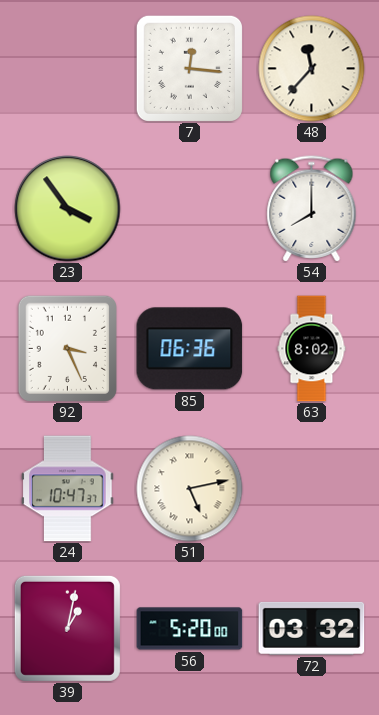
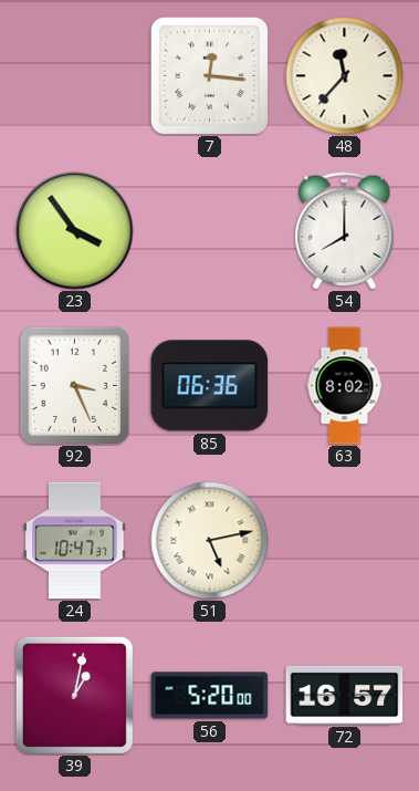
72: 03:32 -> 16:57
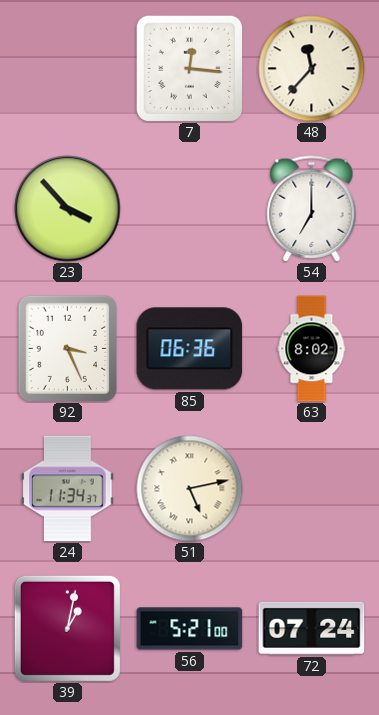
23: 3:54 -> 3:53
54: 8:00 -> 7:00
24: 10:47 -> 11:34
56: 5:20 -> 5:21
72: 16:57 -> 07:24
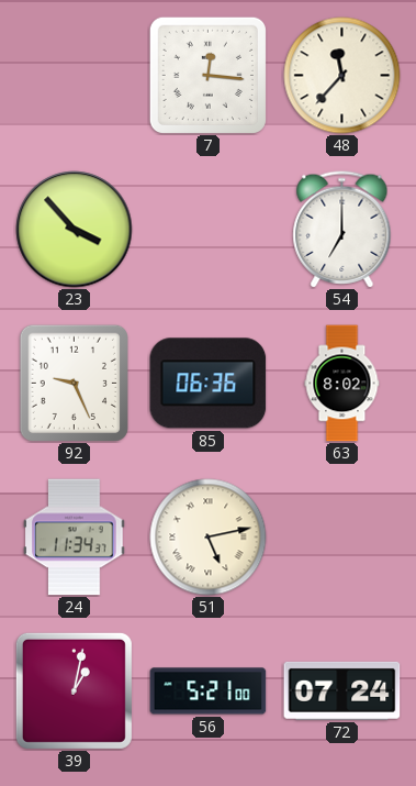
92: 3:26 -> 9:26
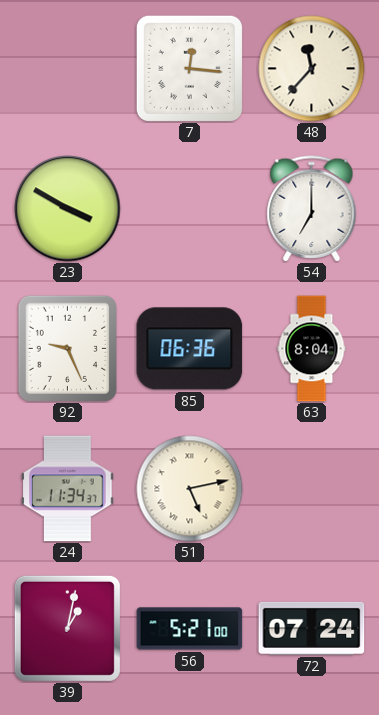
23: 3:53 -> 3:50
63: 8:02 -> 8:04
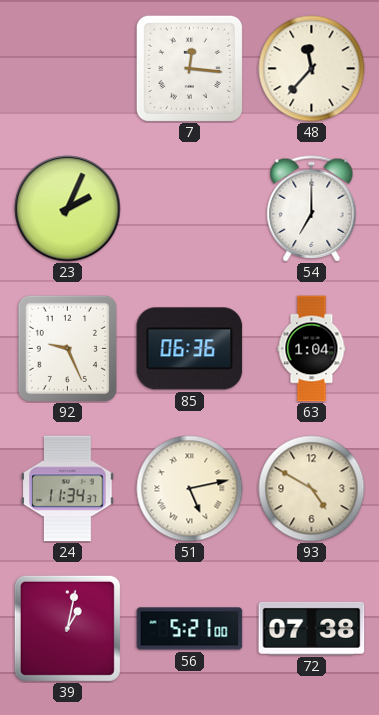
23: 3:50 -> 2:04
63: 8:04 -> 1:04
93: none -> 4:50
72: 07:24 -> 07:38
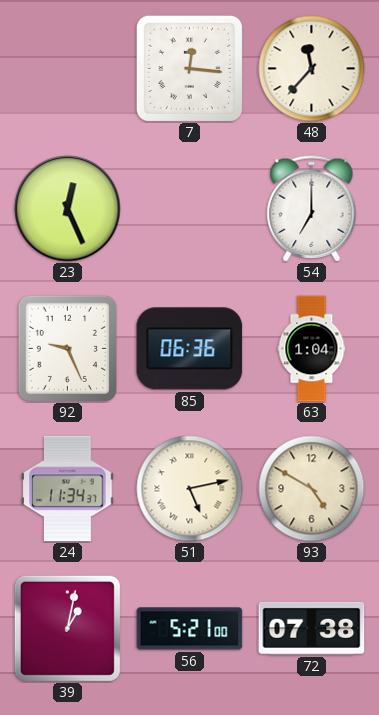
23: 2:04 -> 12:26
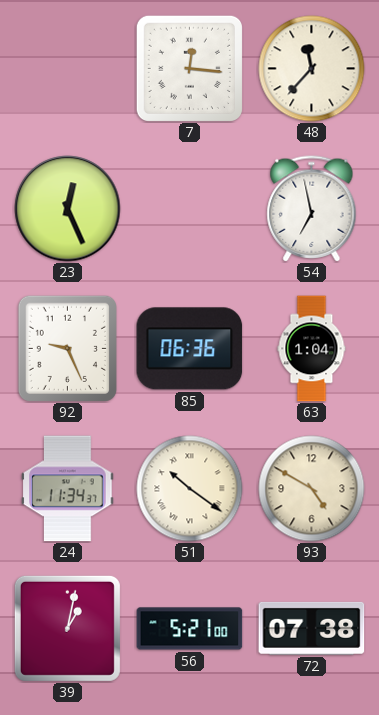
54: 7:00 -> 6:58
51: 5:13 -> 10:21
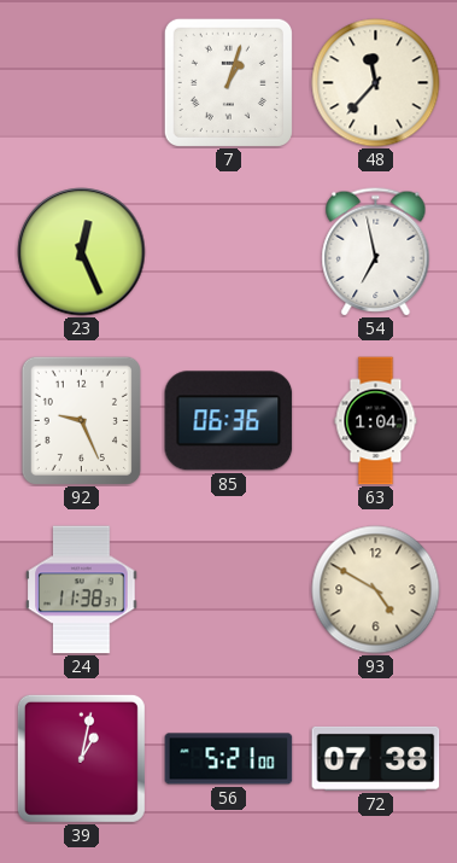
7: 12:16 -> 1:03
24: 11:34 -> 11:38
51: 10:21 -> none
